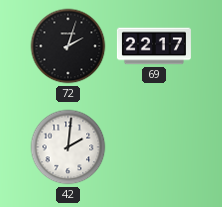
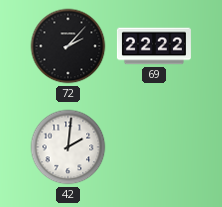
72: 2:03 -> 2:07
69: 22:17 -> 22:22
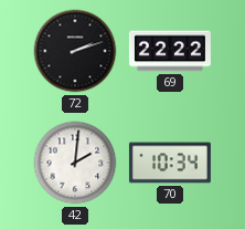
72: 2:07 -> 2:12
70: none -> 10:34
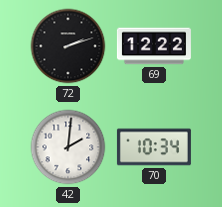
69: 22:22 -> 12:22
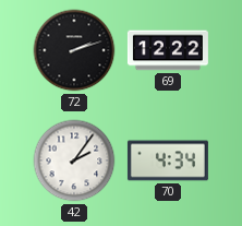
42: 2:01 -> 2:06
70: 10:34 -> 4:34
